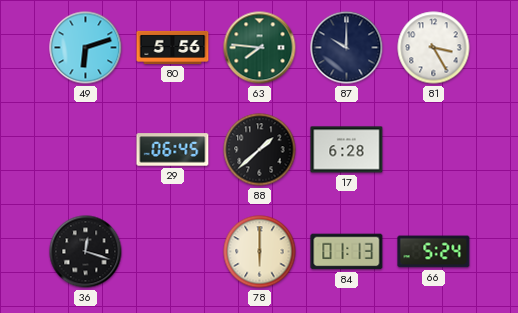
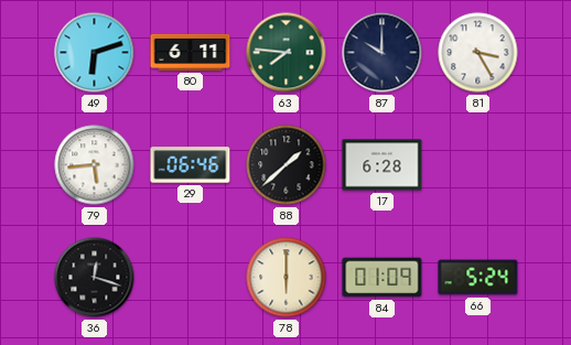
80: 5:56 -> 6:11
79: none -> 5:44
29: 06:45 -> 06:46
84: 01:13 -> 01:09
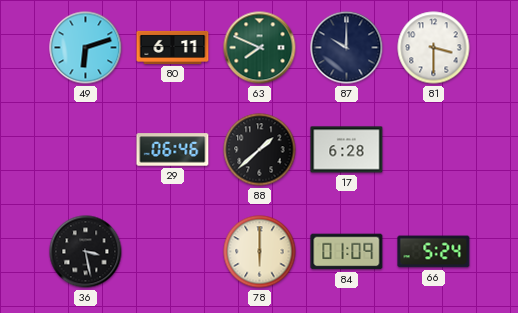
63: 7:46 -> 7:49
81: 3:25 -> 3:30
79: 5:44 -> none
36: 12:18 -> 3:28
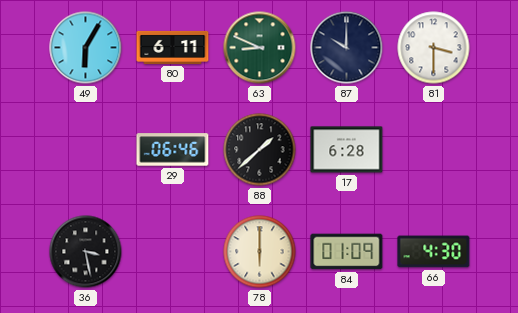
49: 6:12 -> 6:05
63: 7:49 -> 8:49
66: 5:24 -> 4:30
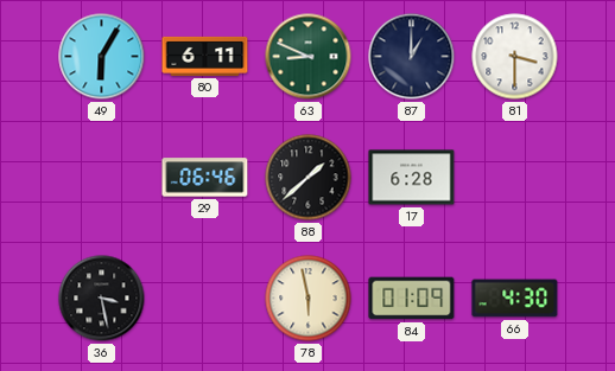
87: 10:00 -> 1:00
78: 6:00 -> 5:58
